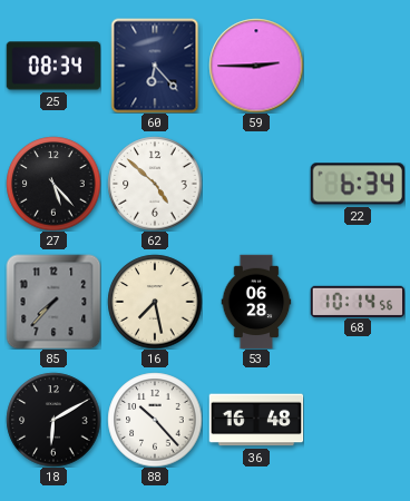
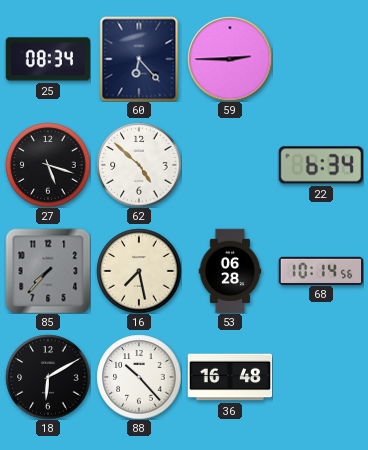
27: 5:23 -> 5:18
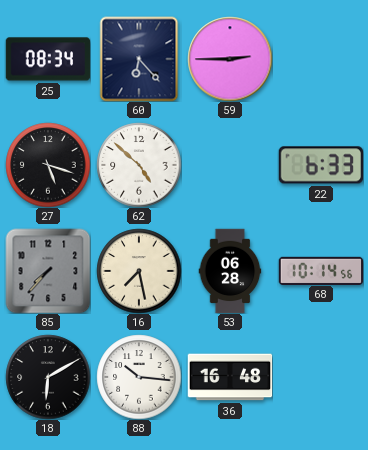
22: 6:34 -> 6:33
88: 10:23 -> 10:16
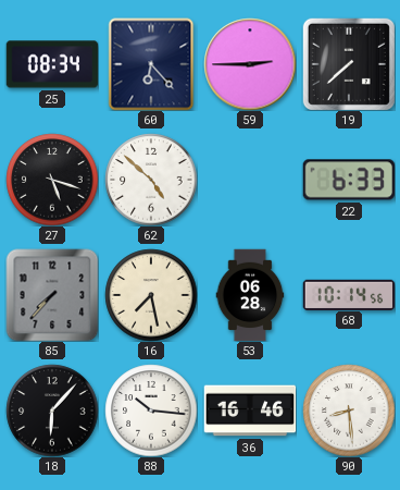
19: none -> 7:38
18: 6:10 -> 6:07
36: 16:48 -> 16:46
90: none -> 8:29
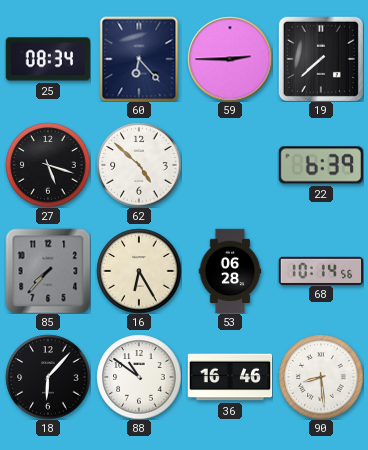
22: 6:33 -> 6:39
16: 7:28 -> 6:25
88: 10:16 -> 10:51
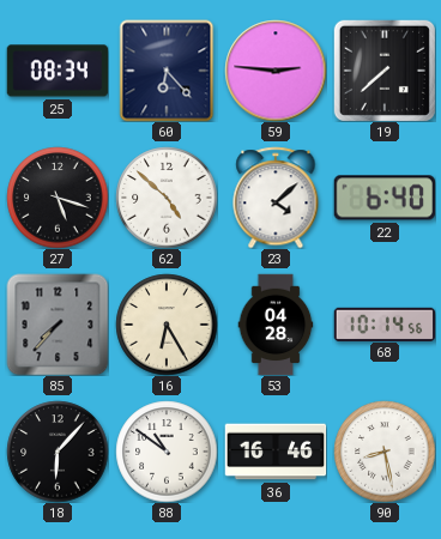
59: 2:45 -> 2:46
23: none -> 4:08
22: 6:39 -> 6:40
53: 06:28 -> 04:28
90: 8:29 -> 8:28
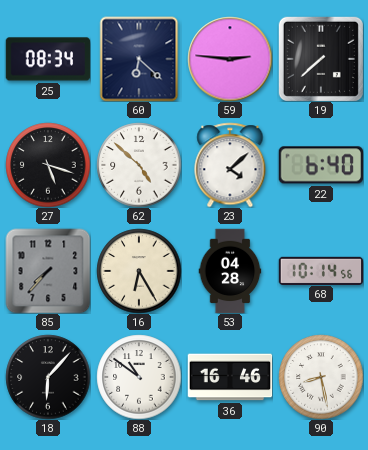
60: 6:23 -> 6:22
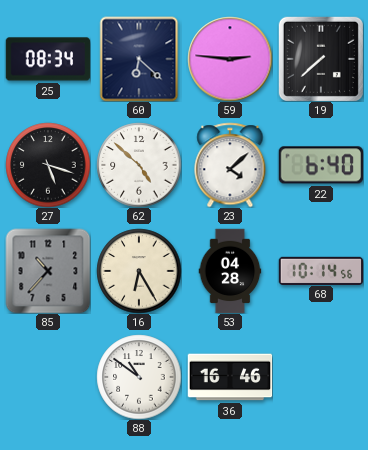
85: 7:37 -> 10:37
18: 6:07 -> none
90: 8:28 -> none
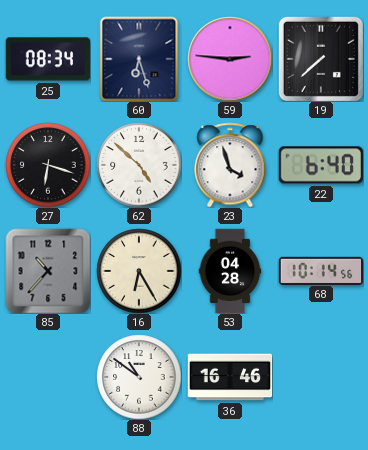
60: 6:22 -> 6:27
27: 5:18 -> 6:18
23: 4:08 -> 3:57
